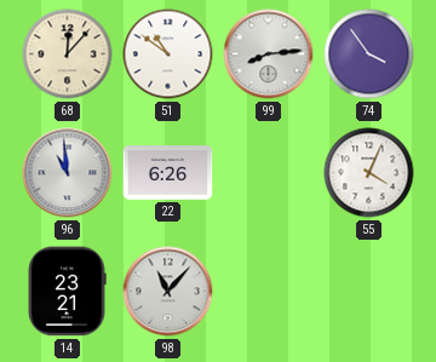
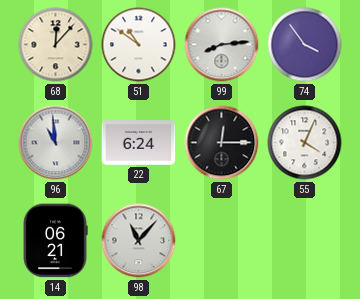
22: 6:26 -> 6:24
67: none -> 12:15
14: 23:21 -> 06:21
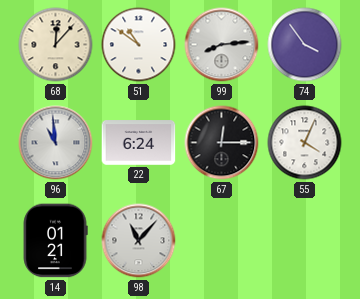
14: 06:21 -> 01:21
